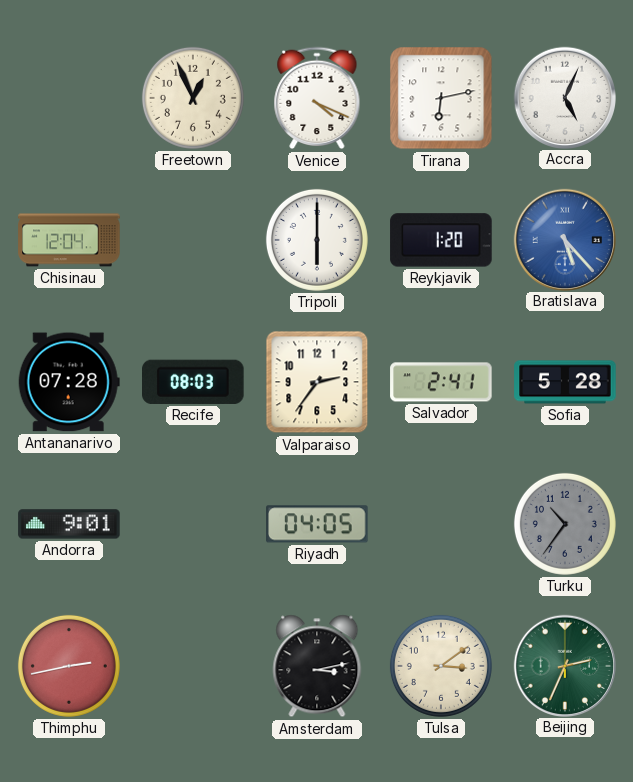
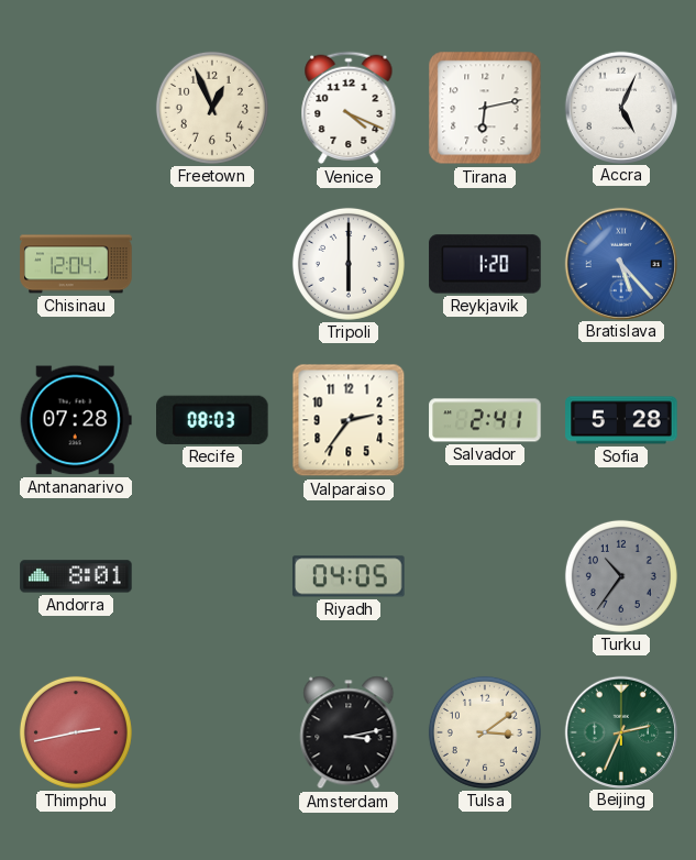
Andorra: 9:01 -> 8:01
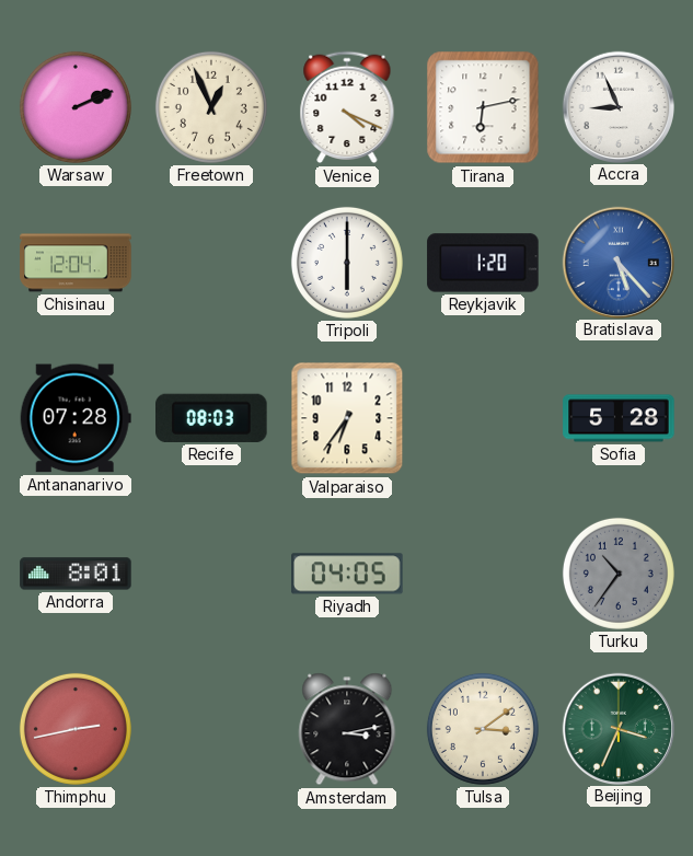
Warsaw: none -> 2:11
Accra: 5:04 -> 8:56
Valparaiso: 2:36 -> 6:36
Salvador: 2:41 -> none
Beijing: 2:34 -> 3:34
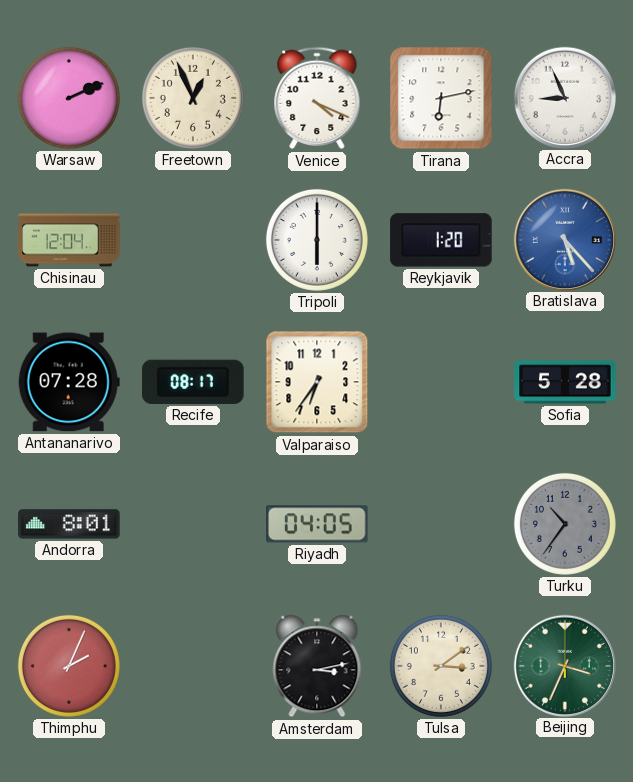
Recife: 08:03 -> 08:17
Thimphu: 2:43 -> 2:04
